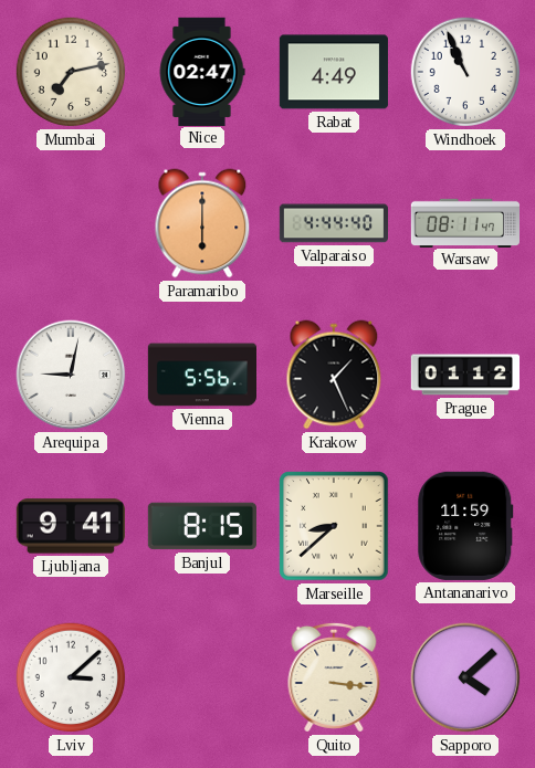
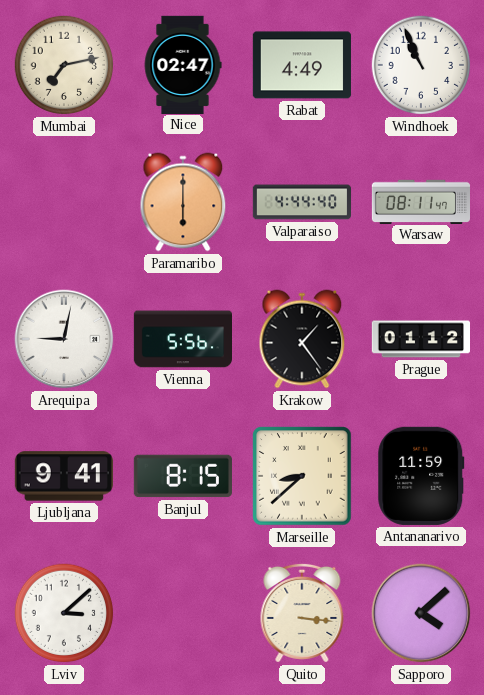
Krakow: 1:26 -> 1:24
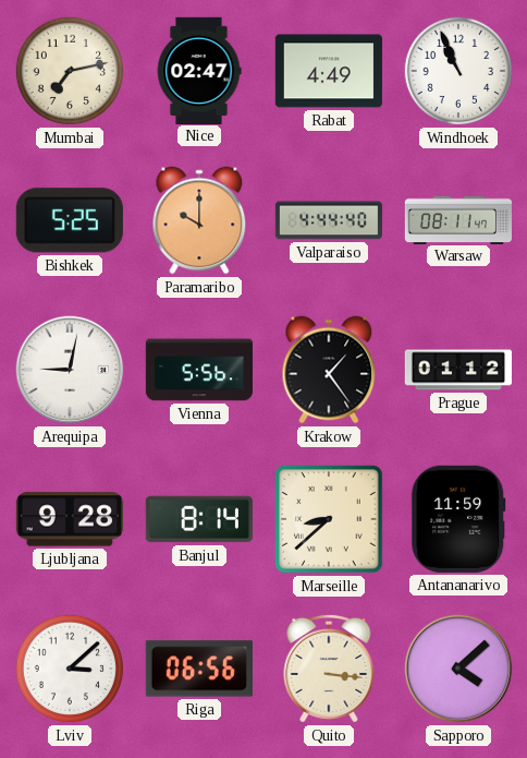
Bishkek: none -> 5:25
Paramaribo: 6:00 -> 10:00
Ljubljana: 9:41 -> 9:28
Banjul: 8:15 -> 8:14
Riga: none -> 06:56
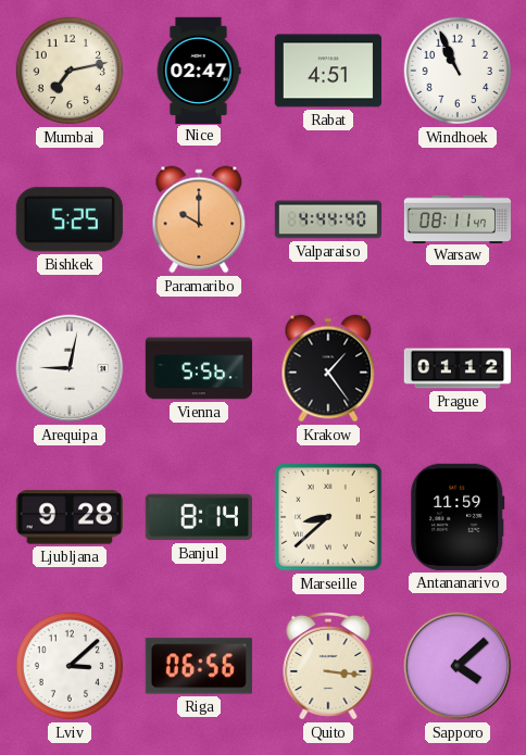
Rabat: 4:49 -> 4:51
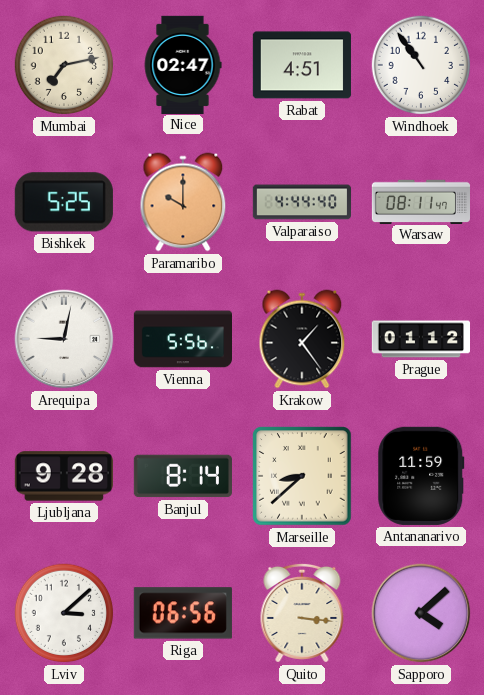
Windhoek: 10:56 -> 10:54
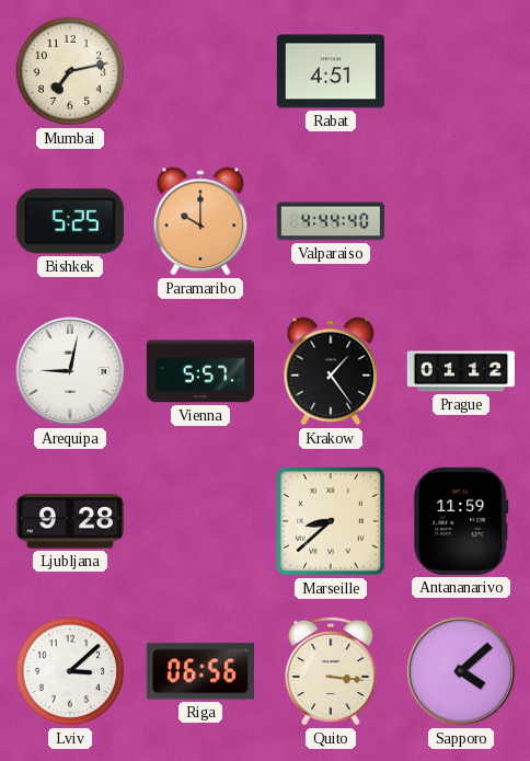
Nice: 02:47 -> none
Windhoek: 10:54 -> none
Warsaw: 08:11 -> none
Vienna: 5:56 -> 5:57
Banjul: 8:14 -> none
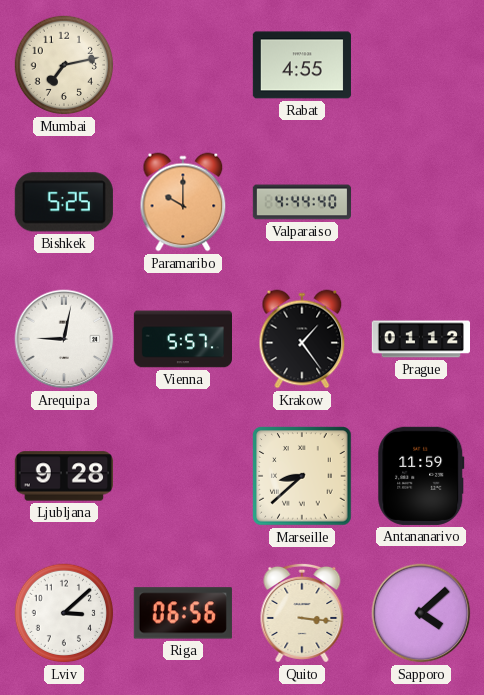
Rabat: 4:51 -> 4:55
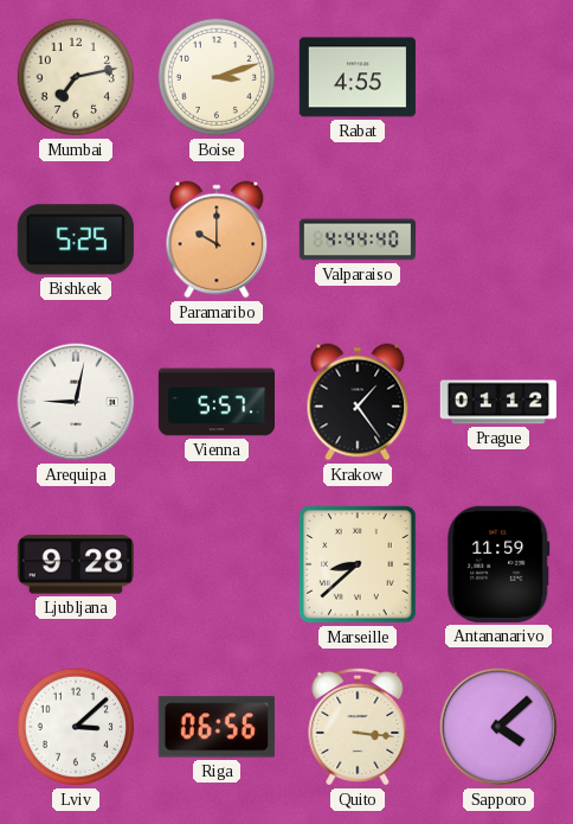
Boise: none -> 3:12
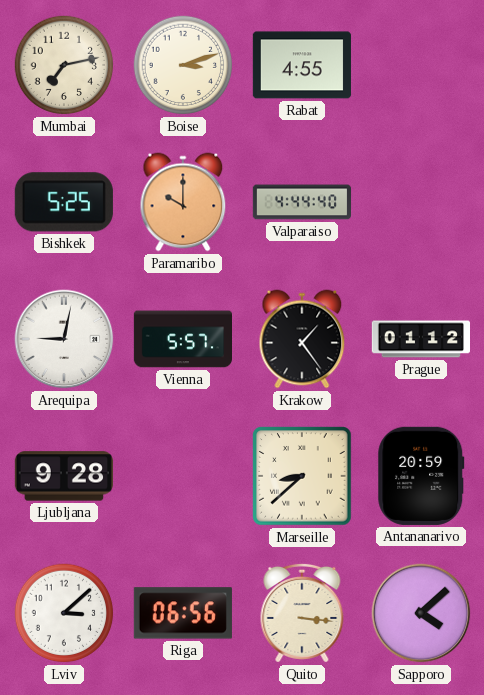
Antananarivo: 11:59 -> 20:59
